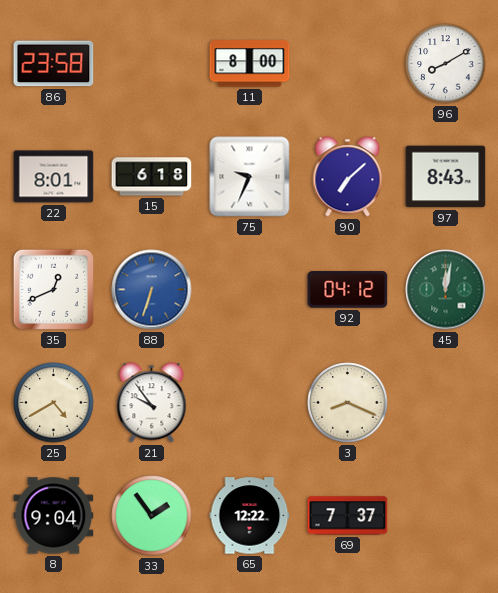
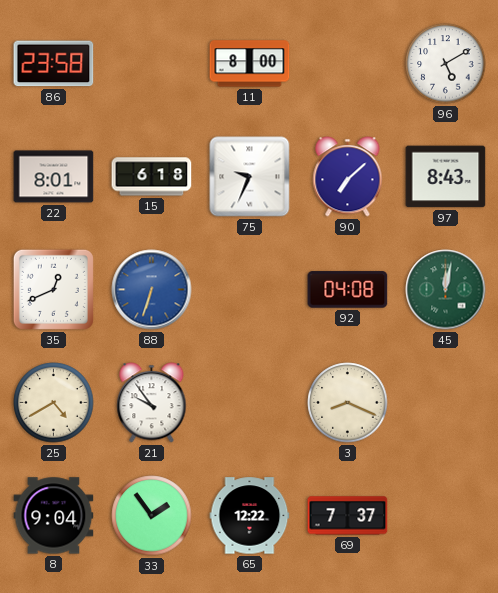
96: 8:10 -> 5:10
92: 04:12 -> 04:08
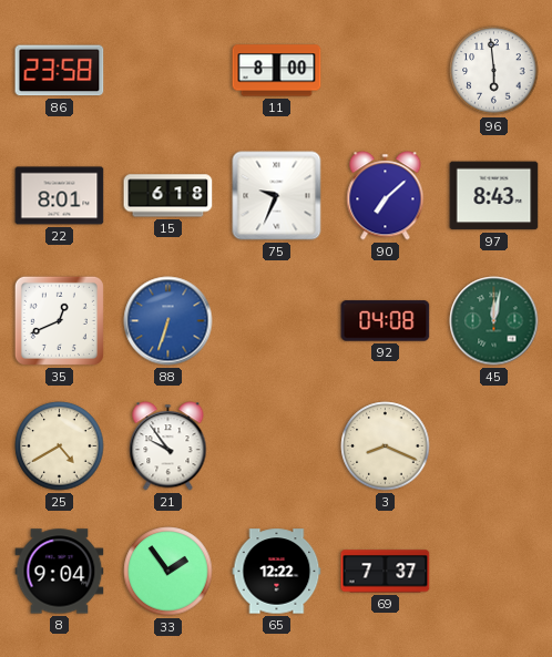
96: 5:10 -> 5:59
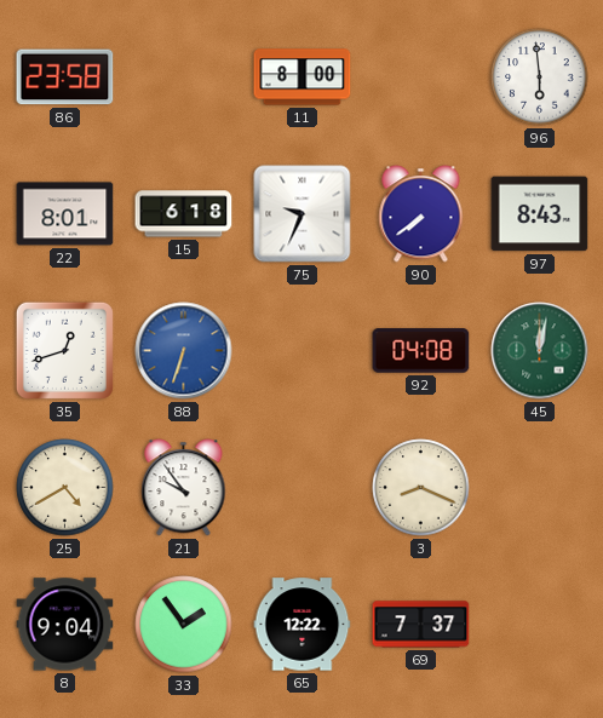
90: 7:08 -> 7:39
35: 12:41 -> 12:42
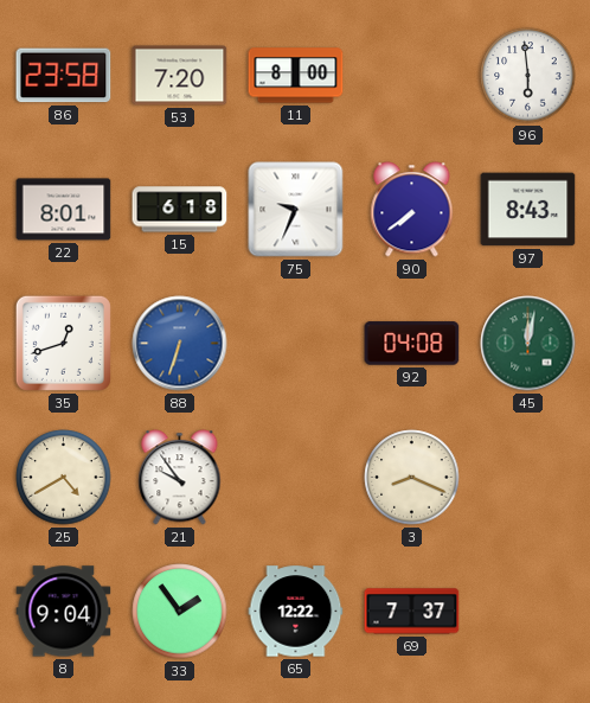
53: none -> 7:20
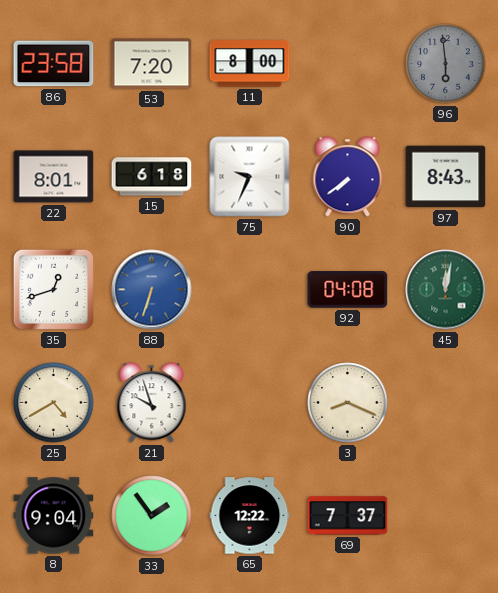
96 dial: white -> grey
21: 9:54 -> 9:57
